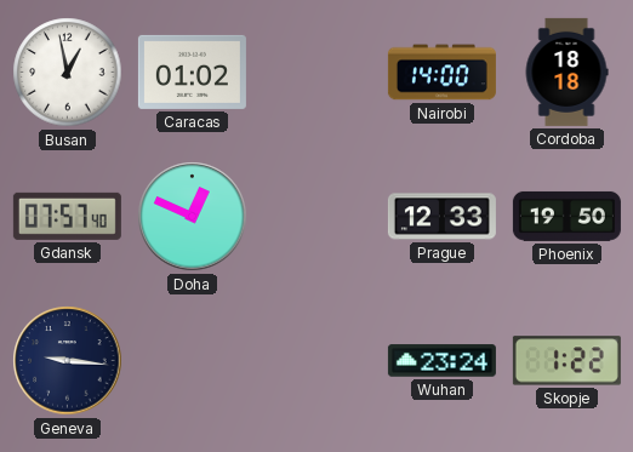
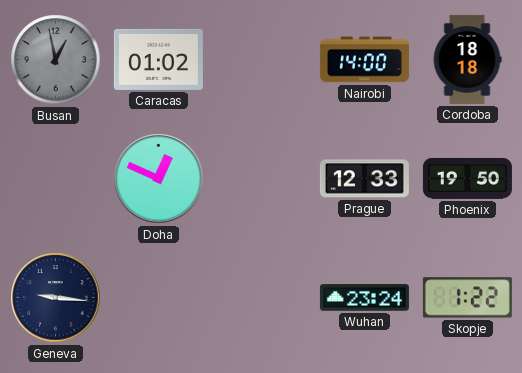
Busan dial: white -> grey
Gdansk: 07:57 -> none
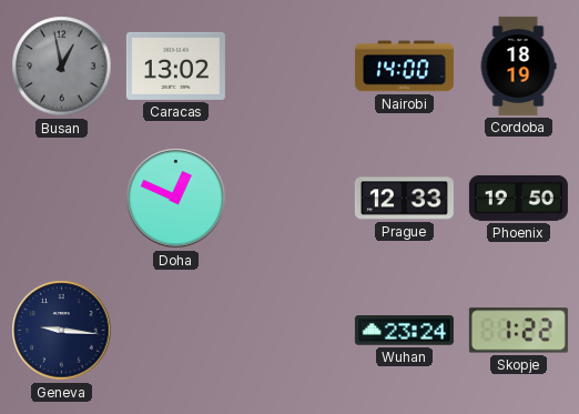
Caracas: 01:02 -> 13:02
Cordoba: 18:18 -> 18:19
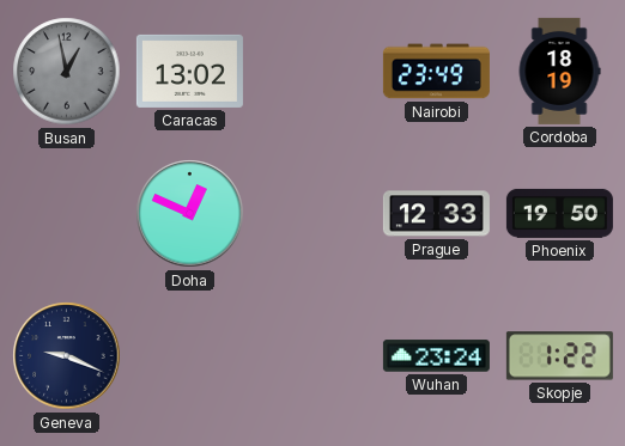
Nairobi: 14:00 -> 23:49
Geneva: 9:16 -> 9:19
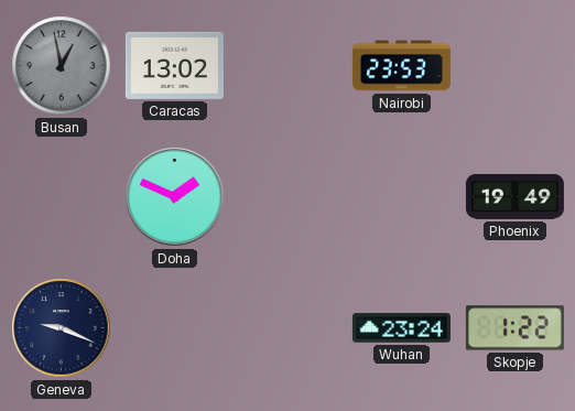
Nairobi: 23:49 -> 23:53
Cordoba: 18:19 -> none
Doha: 12:49 -> 1:49
Prague: 12:33 -> none
Phoenix: 19:50 -> 19:49
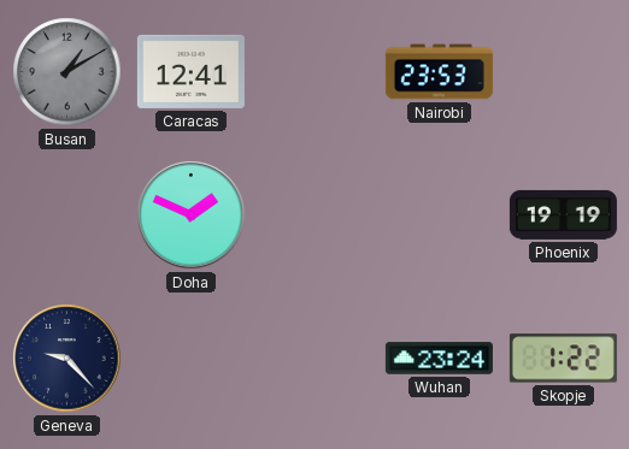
Busan: 12:58 -> 1:10
Caracas: 13:02 -> 12:41
Phoenix: 19:49 -> 19:19
Geneva: 9:19 -> 9:23
